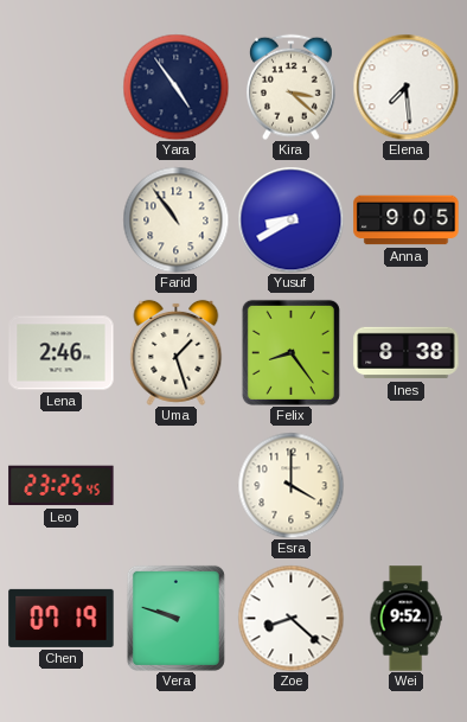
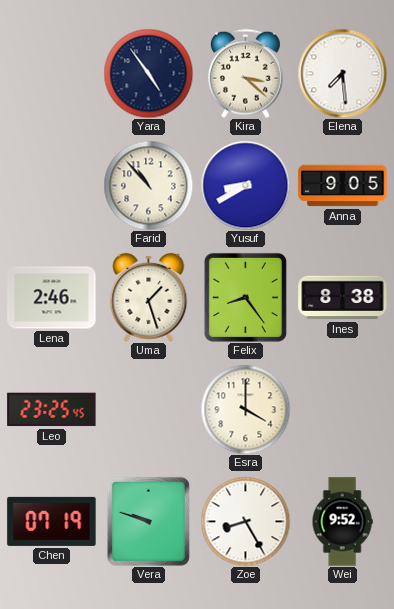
Farid: 10:54 -> 10:53
Zoe: 8:22 -> 8:25
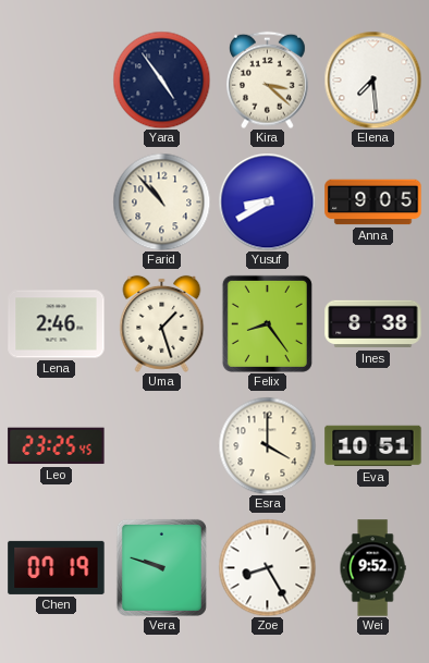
Eva: none -> 10:51
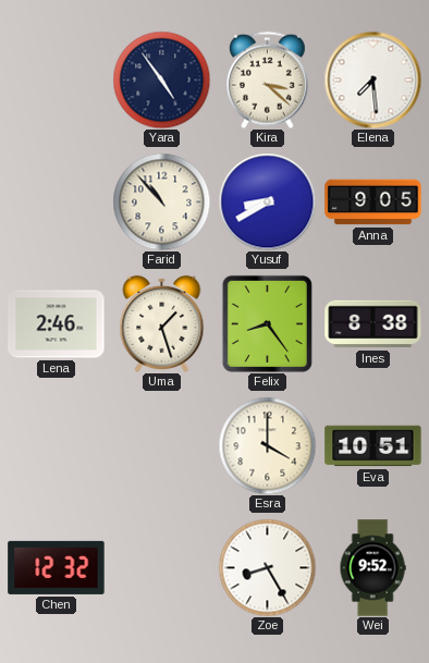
Leo: 23:25 -> none
Chen: 07:19 -> 12:32
Vera: 9:48 -> none
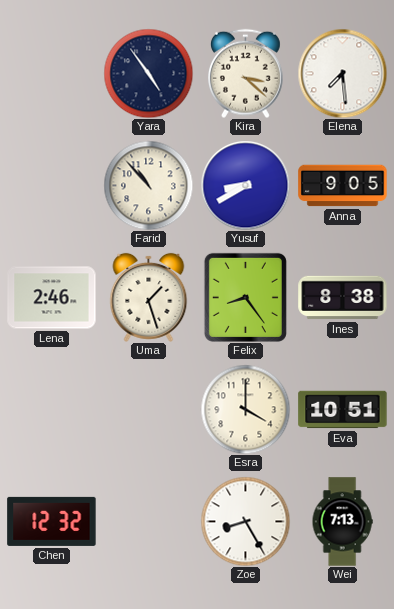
Wei: 9:52 -> 7:13
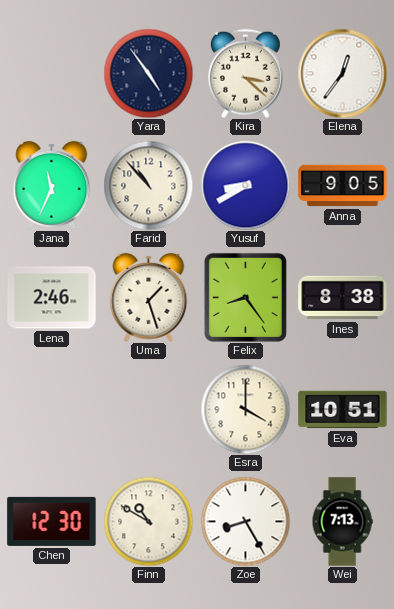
Elena: 7:29 -> 12:36
Jana: none -> 11:34
Chen: 12:32 -> 12:30
Finn: none -> 10:50
